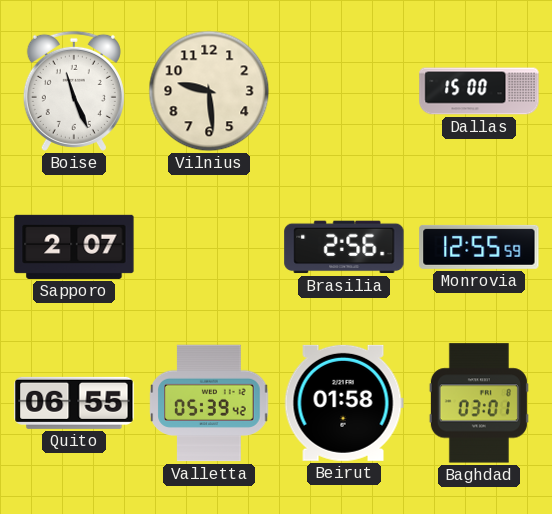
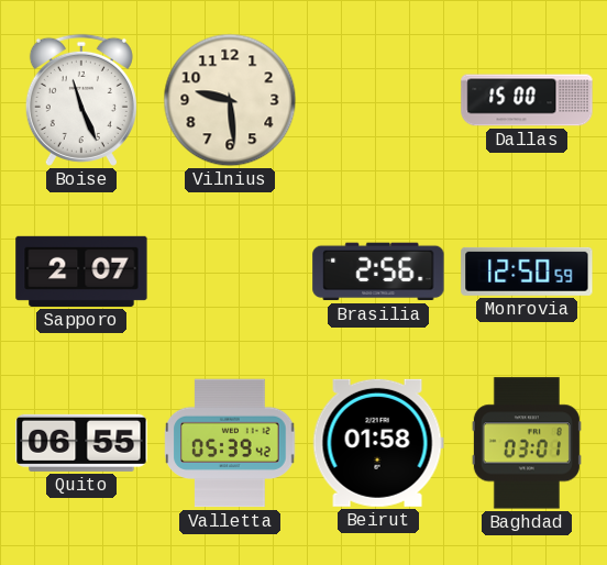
Monrovia: 12:55 -> 12:50
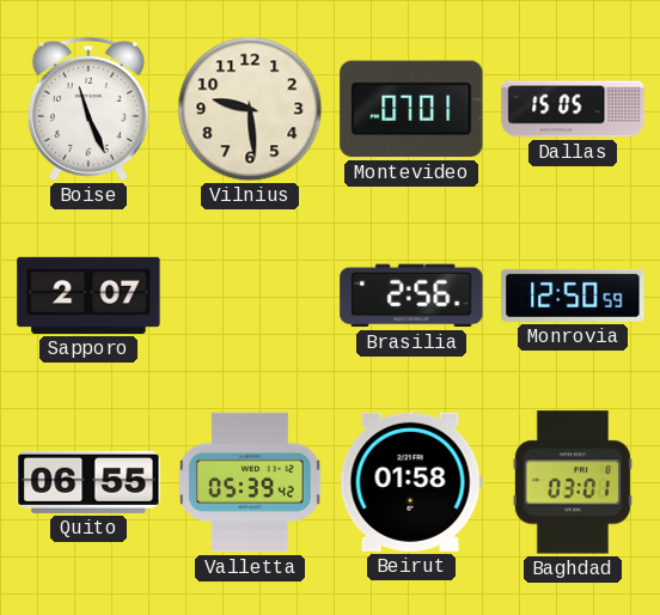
Montevideo: none -> 07:01
Dallas: 15:00 -> 15:05
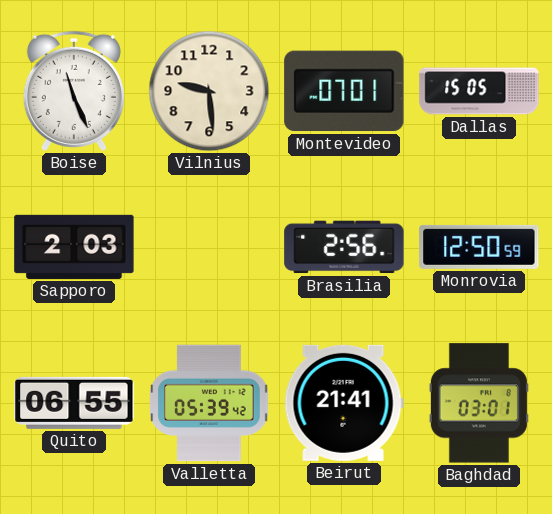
Sapporo: 2:07 -> 2:03
Beirut: 01:58 -> 21:41
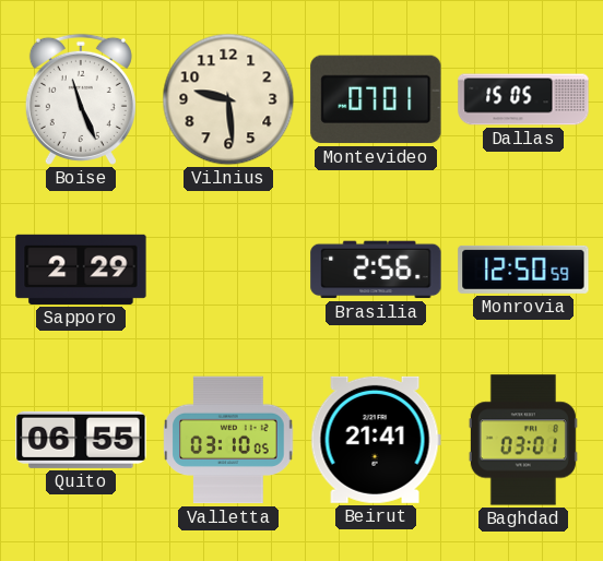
Sapporo: 2:03 -> 2:29
Valletta: 05:39 -> 03:10
